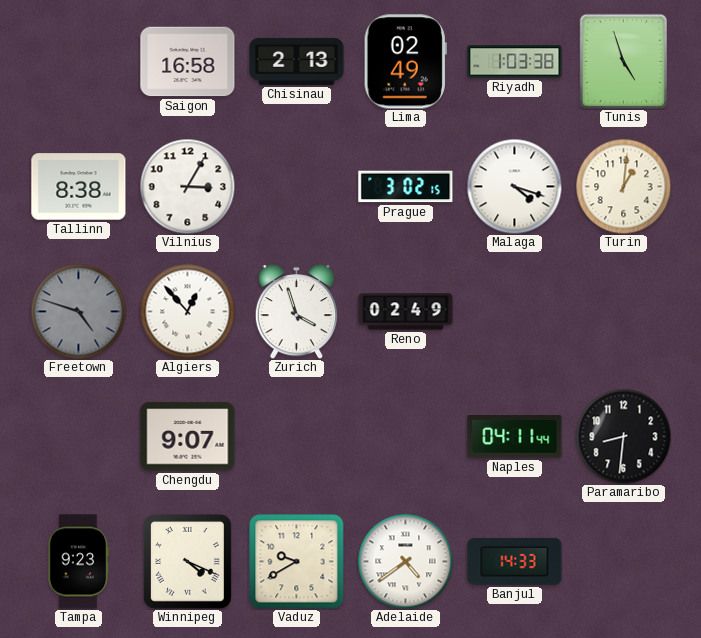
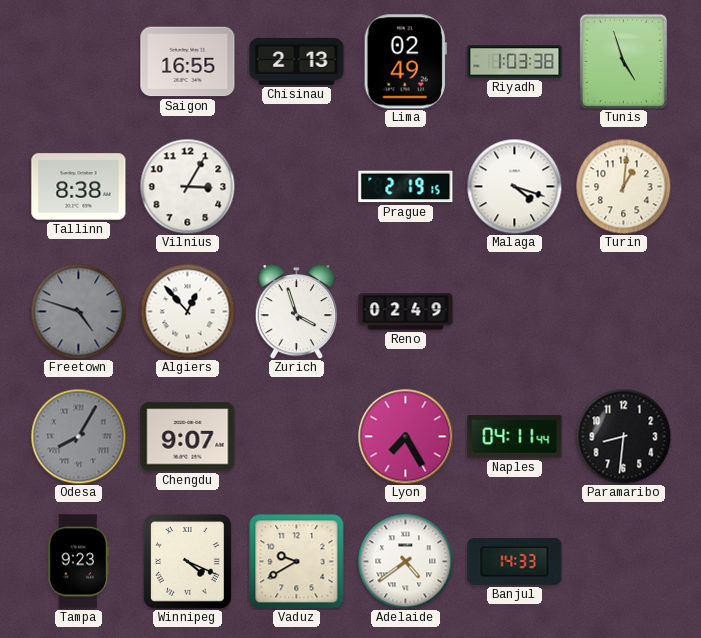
Saigon: 16:58 -> 16:55
Prague: 3:02 -> 2:19
Odesa: none -> 8:05
Lyon: none -> 7:25
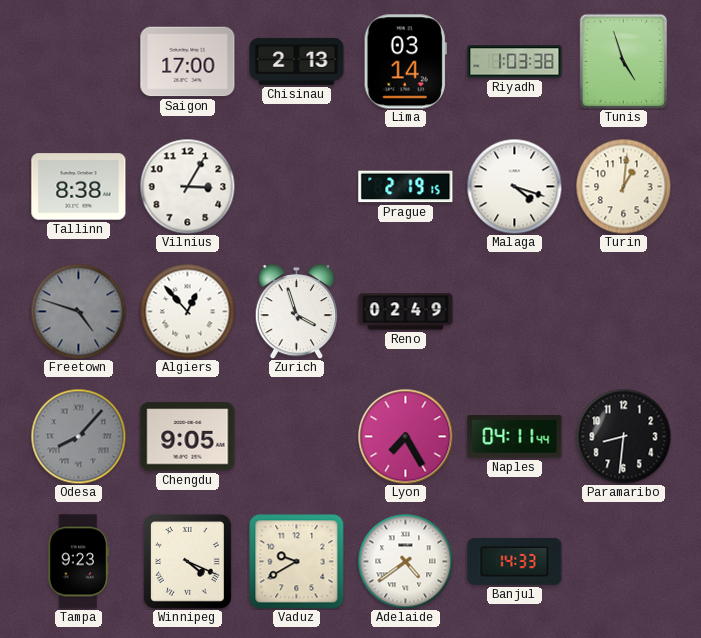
Saigon: 16:55 -> 17:00
Lima: 02:49 -> 03:14
Odesa: 8:05 -> 8:07
Chengdu: 9:07 -> 9:05
